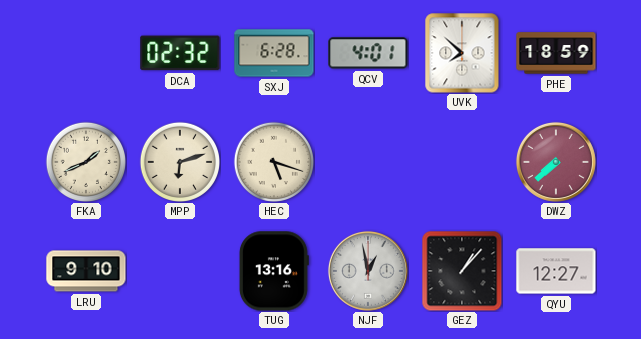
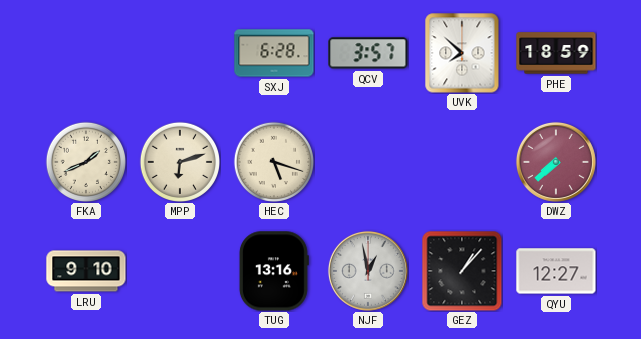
DCA: 02:32 -> none
QCV: 4:01 -> 3:57
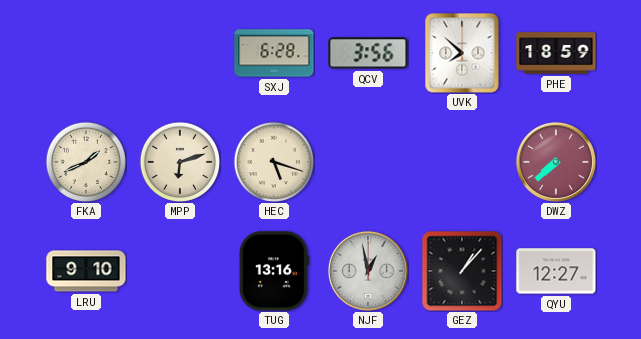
QCV: 3:57 -> 3:56
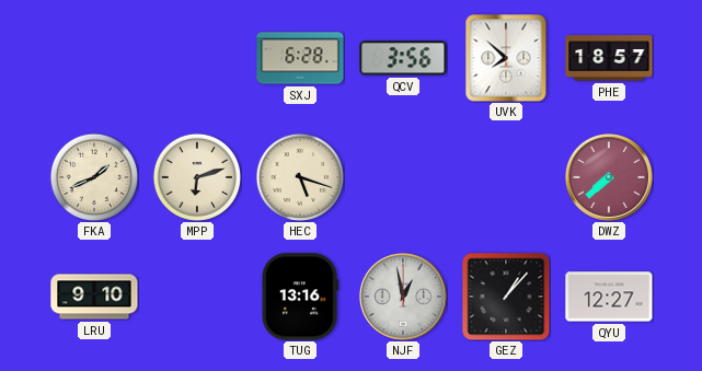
PHE: 18:59 -> 18:57
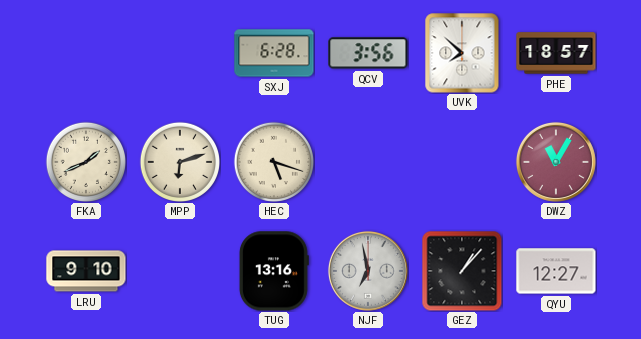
DWZ: 7:38 -> 11:05
NJF: 12:58 -> 6:58
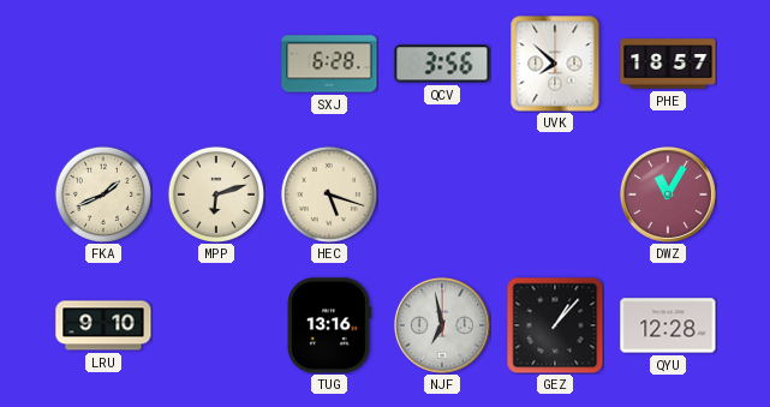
QYU: 12:27 -> 12:28
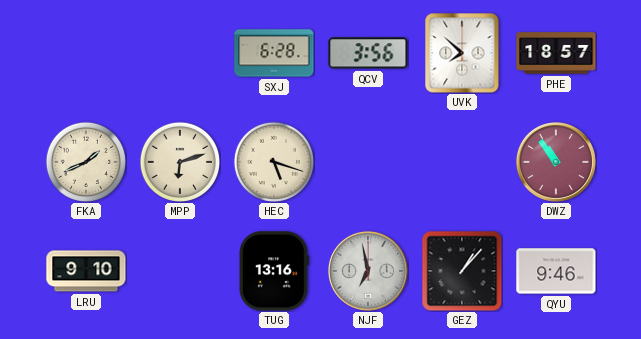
DWZ: 11:05 -> 10:54
QYU: 12:28 -> 9:46
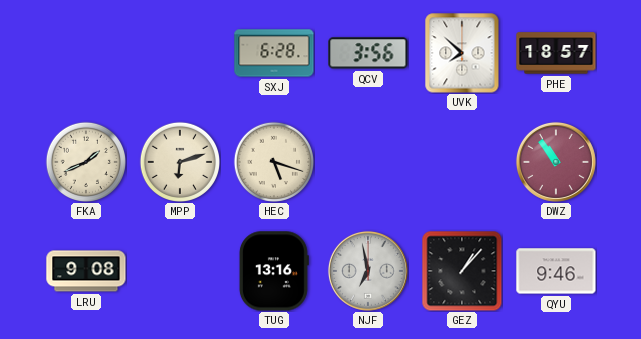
LRU: 9:10 -> 9:08
